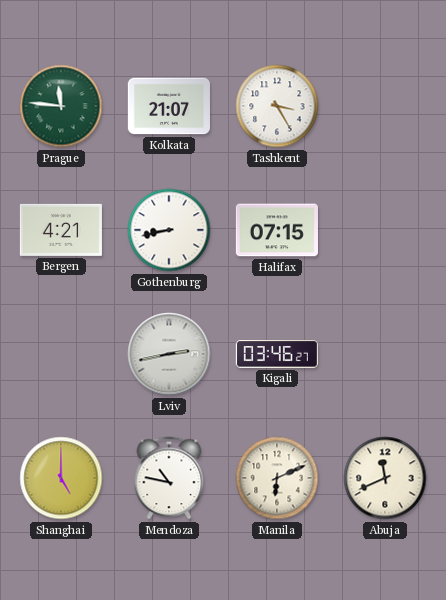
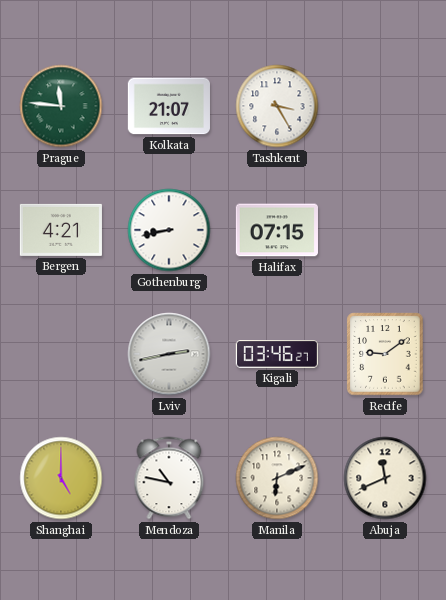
Recife: none -> 9:09
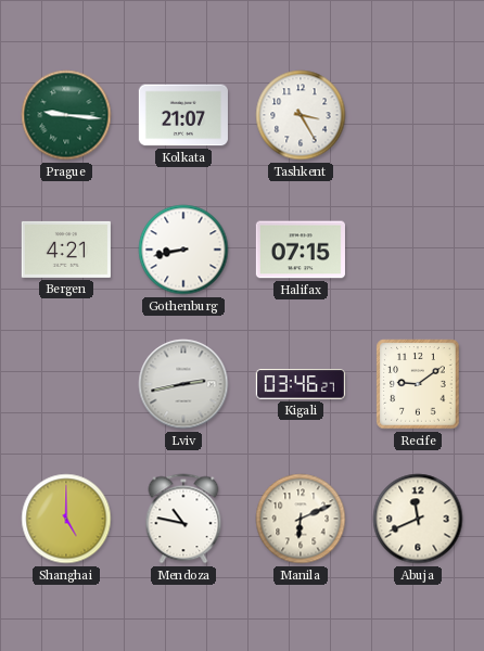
Prague: 11:46 -> 9:16
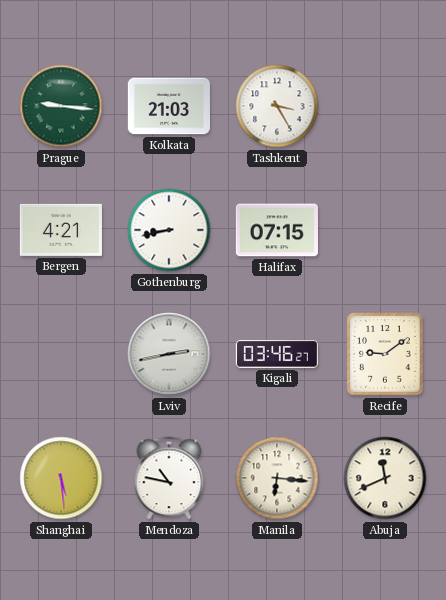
Kolkata: 21:07 -> 21:03
Shanghai: 5:00 -> 5:29
Manila: 6:11 -> 6:16
